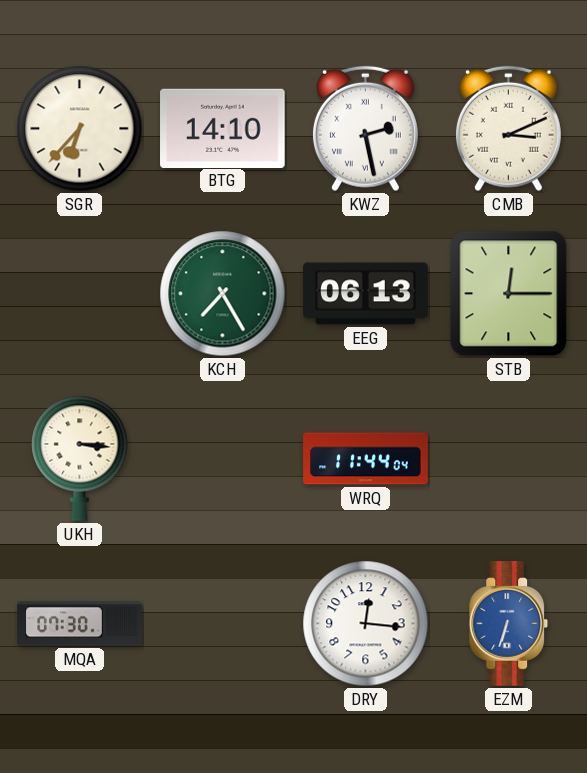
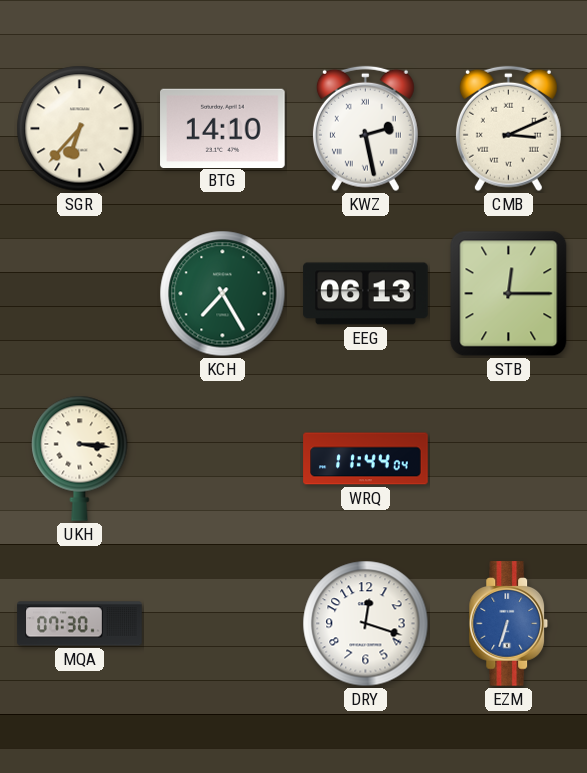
DRY: 12:16 -> 12:18
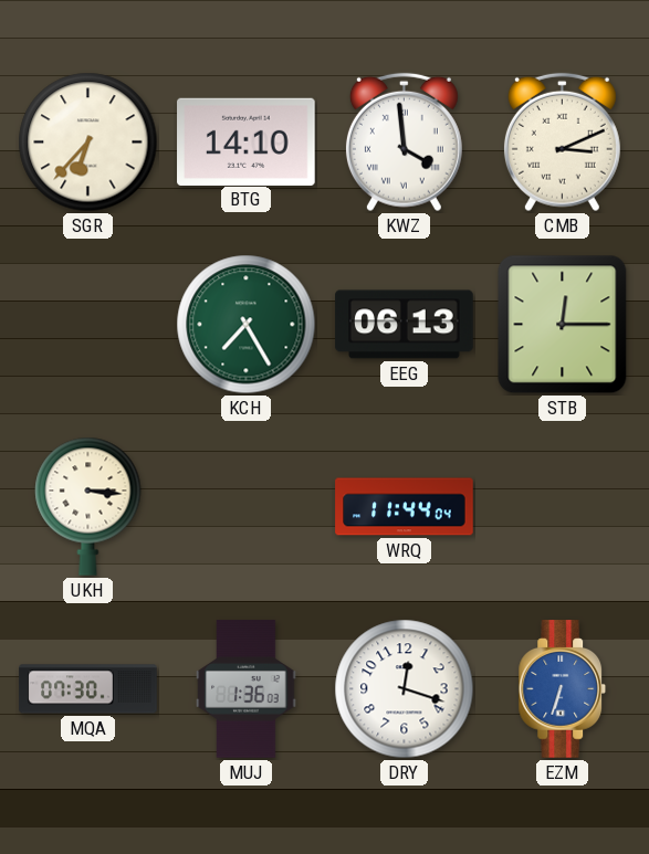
KWZ: 2:28 -> 3:59
MUJ: none -> 1:36
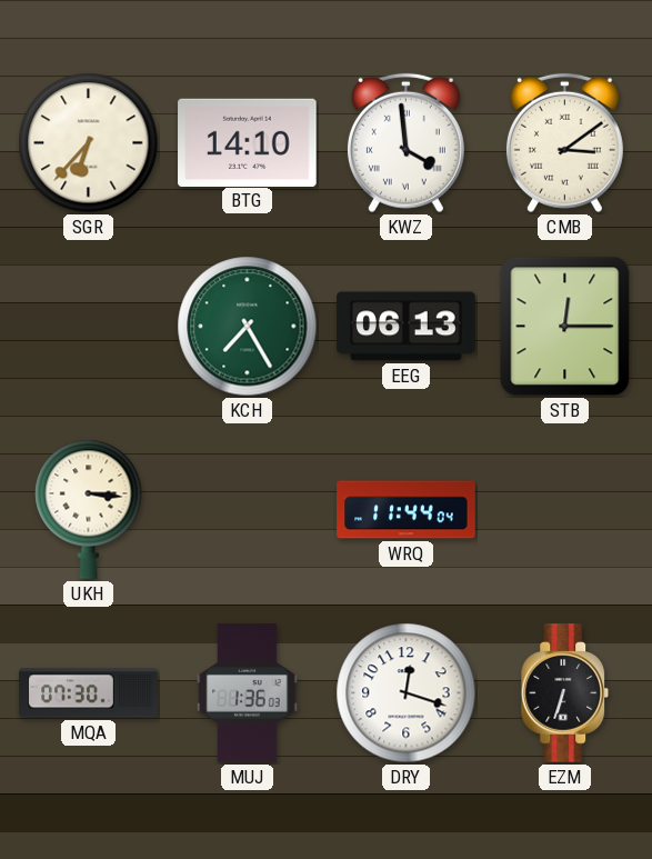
CMB: 3:11 -> 3:09
EZM dial: blue -> black
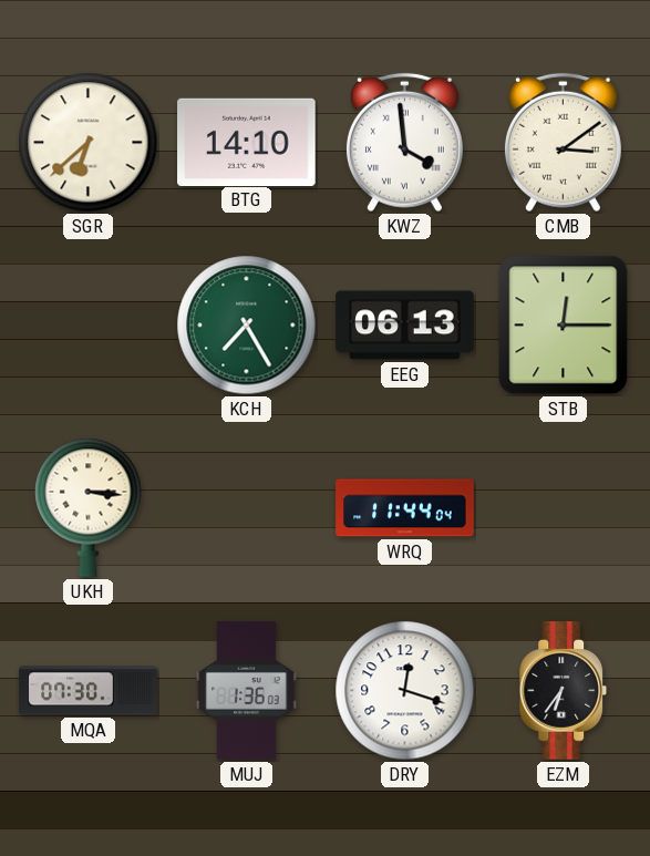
SGR: 6:37 -> 6:38
EZM: 6:33 -> 6:36
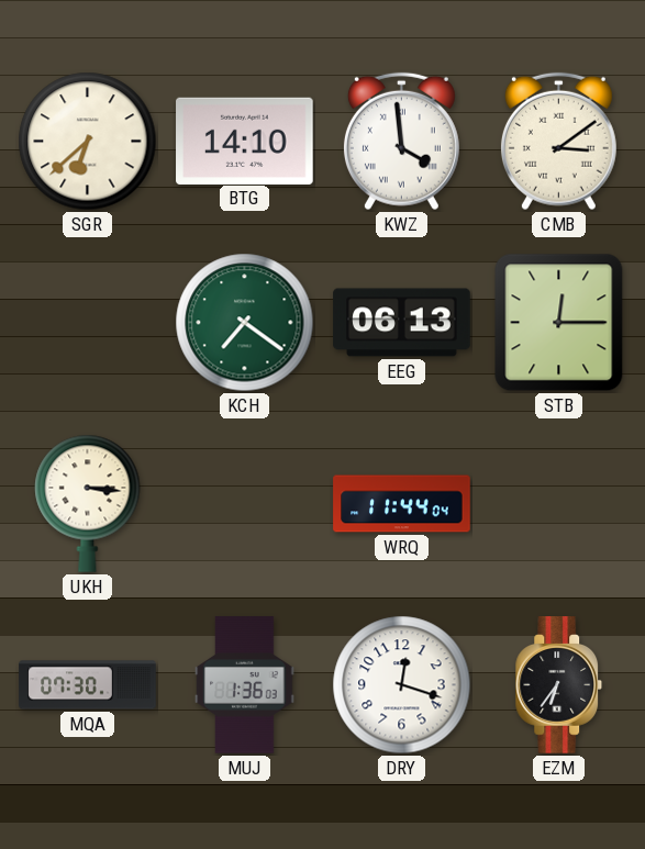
KCH: 7:25 -> 7:21
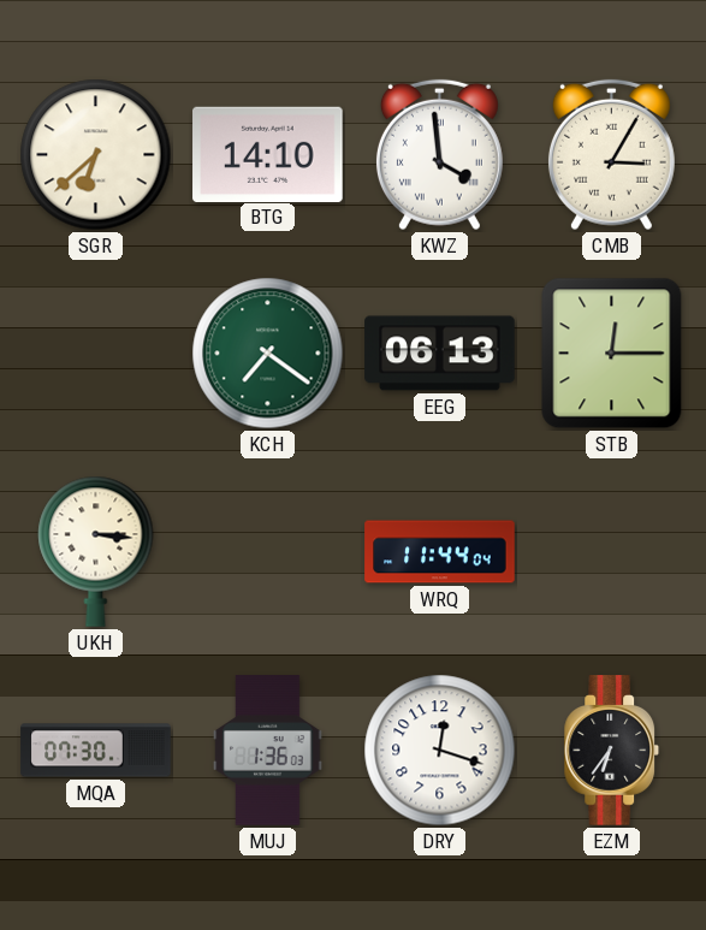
CMB: 3:09 -> 3:05
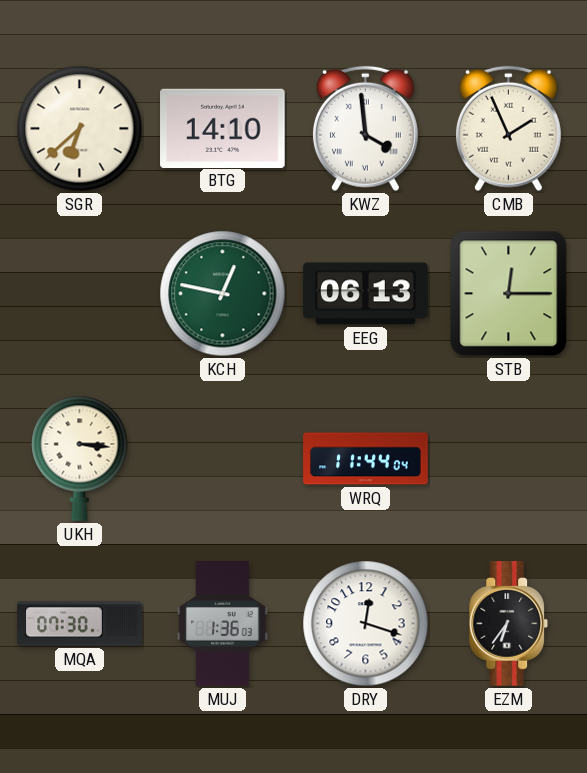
CMB: 3:05 -> 1:56
KCH: 7:21 -> 12:47
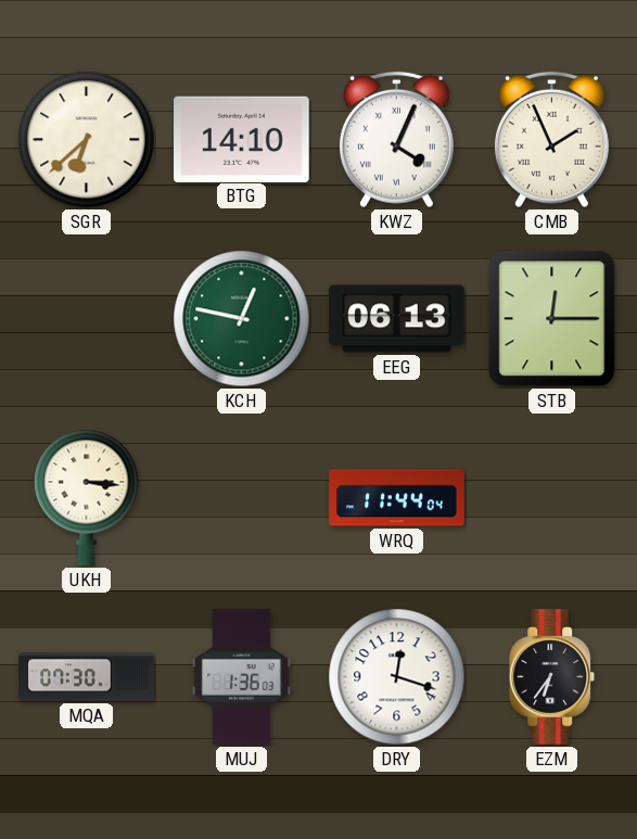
KWZ: 3:59 -> 4:04
